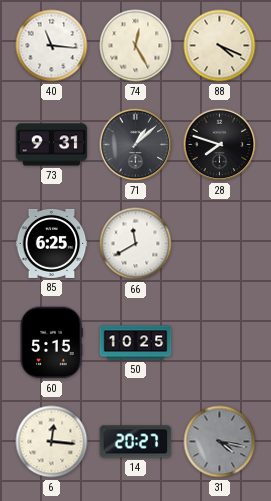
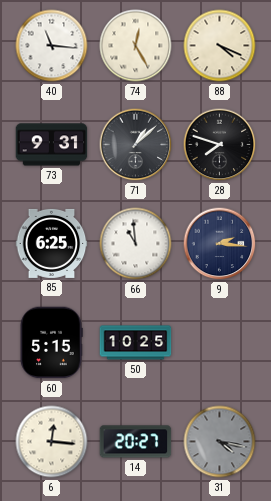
66: 11:40 -> 10:59
9: none -> 2:16
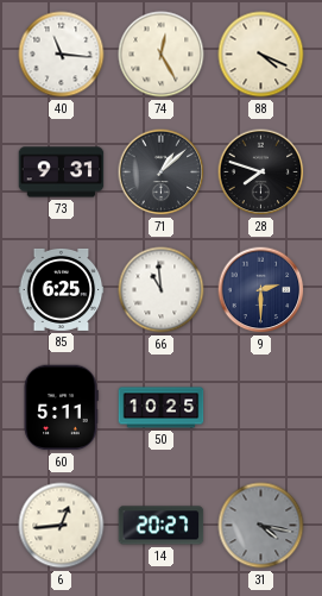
9: 2:16 -> 2:30
60: 5:15 -> 5:11
6: 12:16 -> 12:44
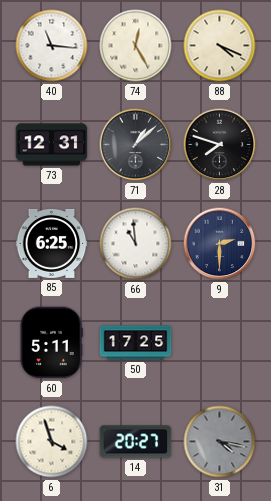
73: 9:31 -> 12:31
50: 10:25 -> 17:25
6: 12:44 -> 3:57
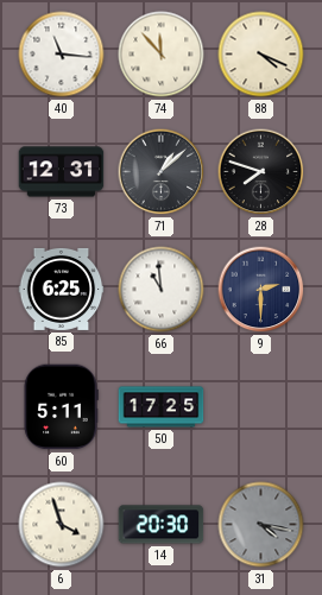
74: 12:25 -> 11:53
14: 20:27 -> 20:30
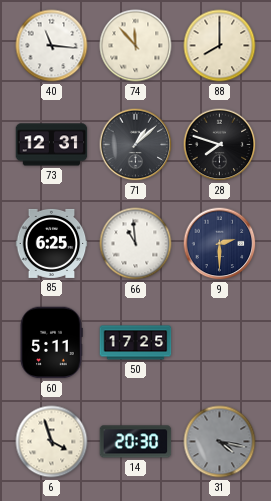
88: 4:19 -> 8:00
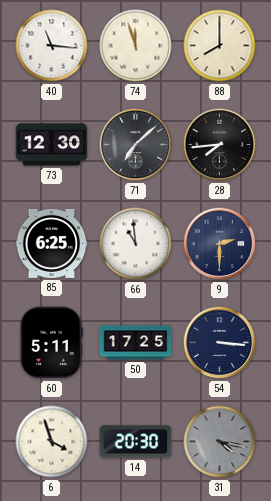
74: 11:53 -> 11:57
73: 12:31 -> 12:30
71: 1:08 -> 7:08
28: 7:48 -> 7:44
54: none -> 3:16
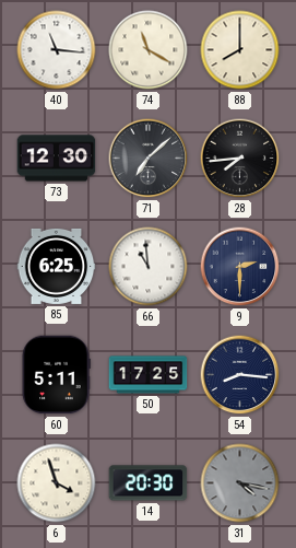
74: 11:57 -> 11:20
54: 3:16 -> 8:16
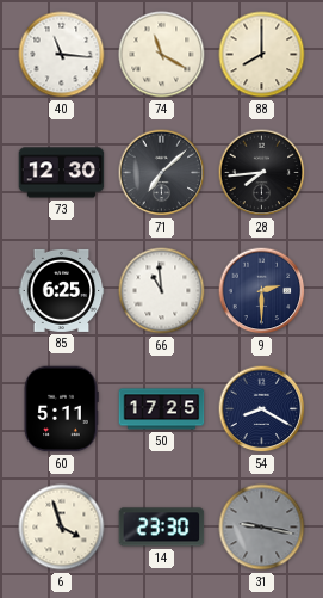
54: 8:16 -> 8:20
14: 20:30 -> 23:30
31: 4:17 -> 9:17
